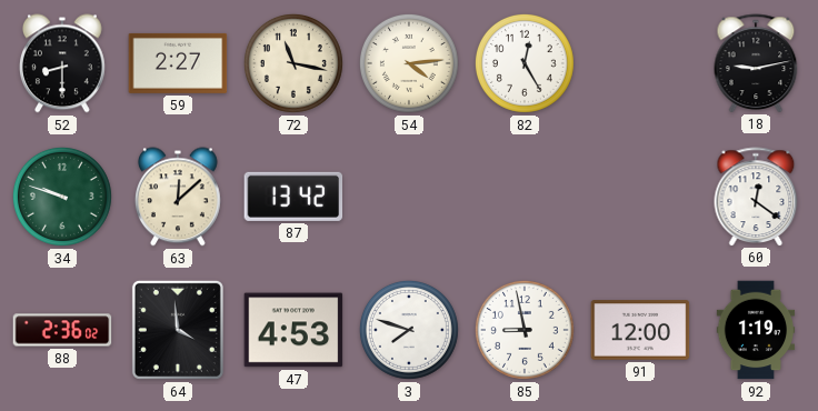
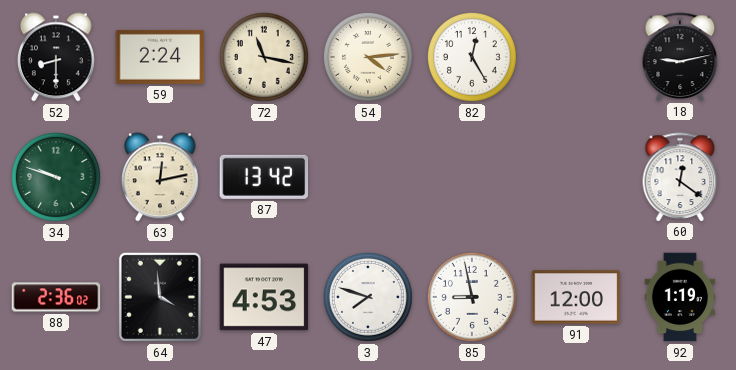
59: 2:27 -> 2:24
63: 12:08 -> 12:13
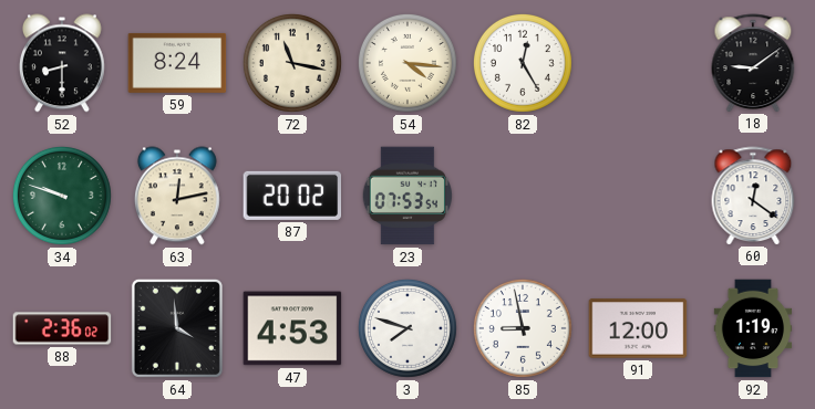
59: 2:24 -> 8:24
54: 4:14 -> 4:16
18: 9:13 -> 9:09
87: 13:42 -> 20:02
23: none -> 07:53
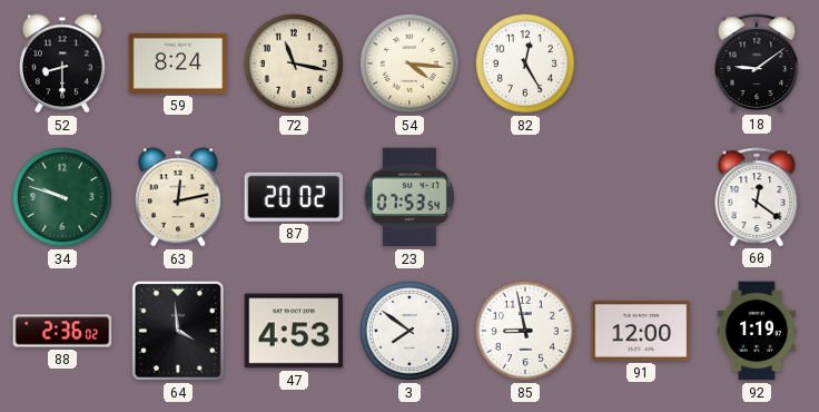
3: 7:48 -> 7:51
